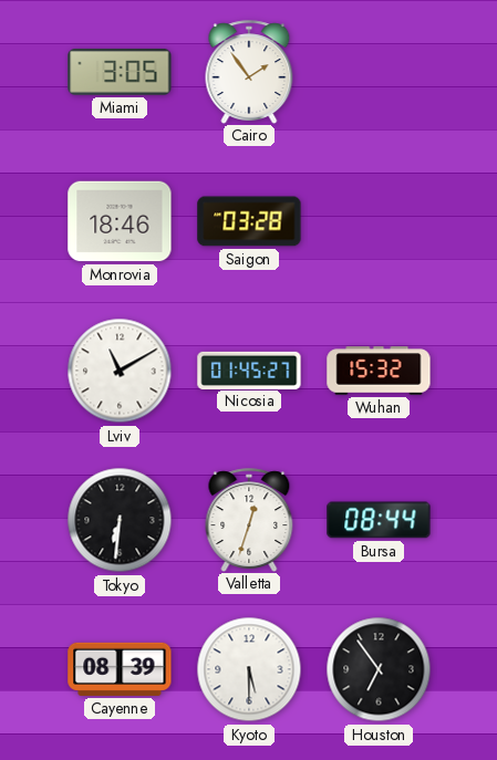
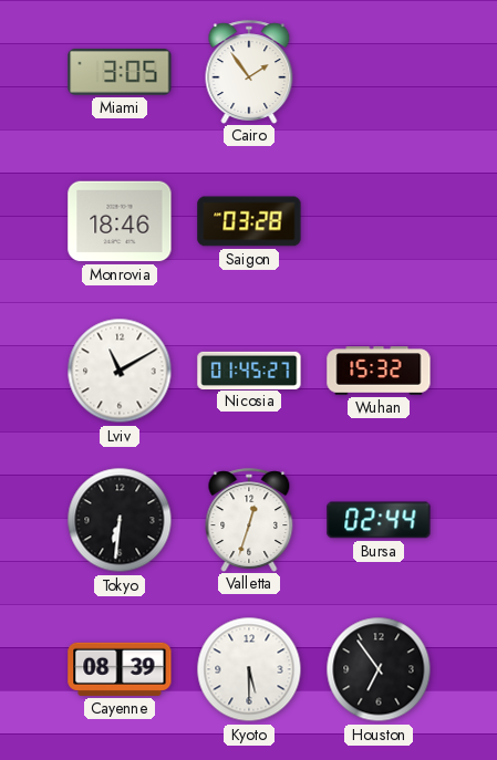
Bursa: 08:44 -> 02:44
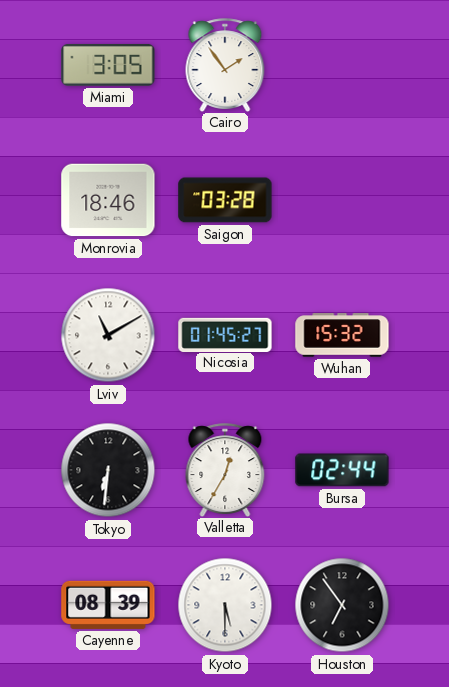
Valletta: 12:33 -> 12:35
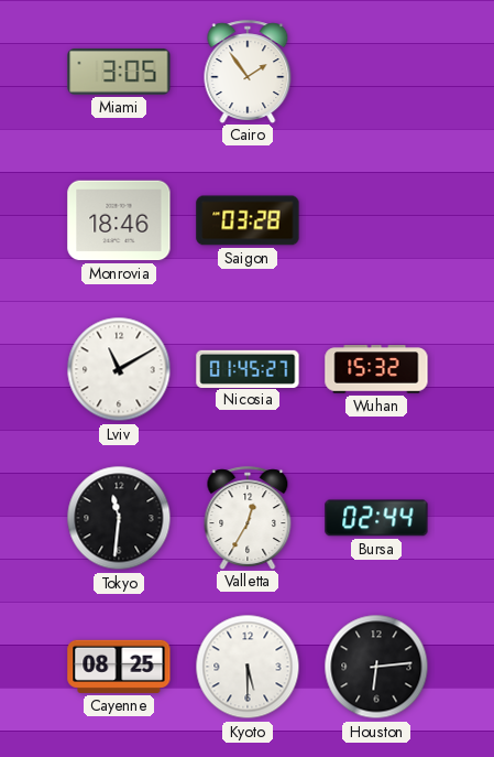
Tokyo: 6:31 -> 11:31
Cayenne: 08:39 -> 08:25
Houston: 6:54 -> 6:14
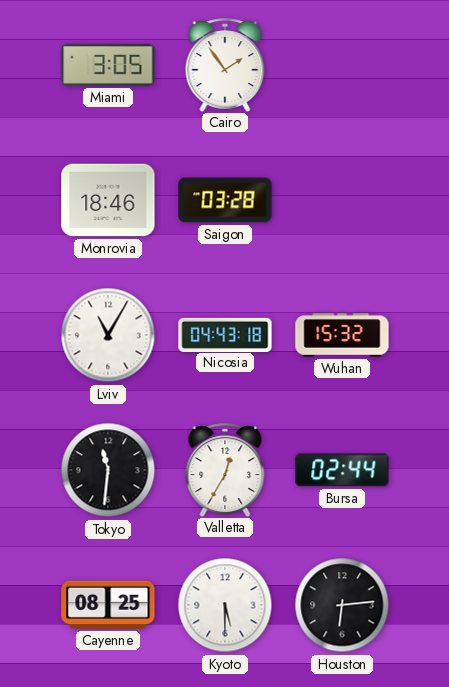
Lviv: 11:10 -> 11:05
Nicosia: 01:45 -> 04:43
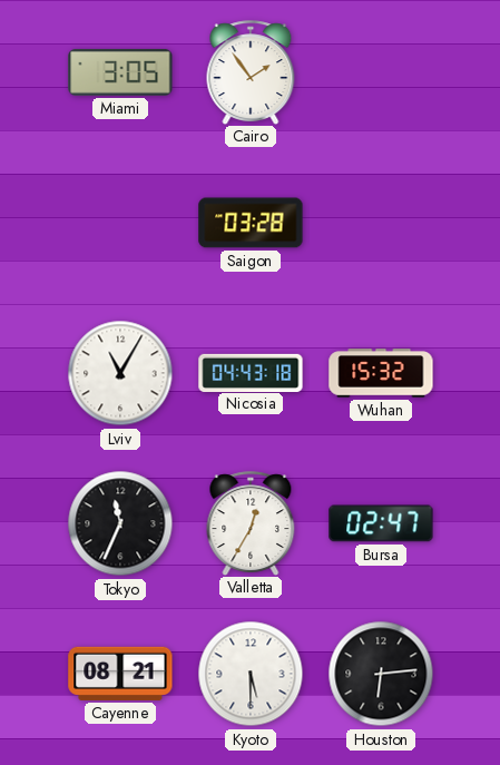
Monrovia: 18:46 -> none
Tokyo: 11:31 -> 11:34
Bursa: 02:44 -> 02:47
Cayenne: 08:25 -> 08:21
